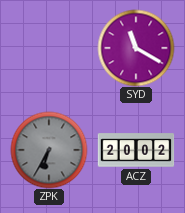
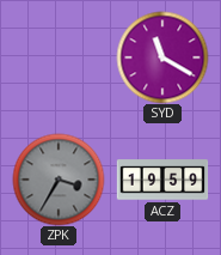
ZPK: 6:35 -> 3:35
ACZ: 20:02 -> 19:59
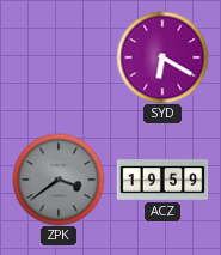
SYD: 11:20 -> 6:20
ZPK: 3:35 -> 3:39
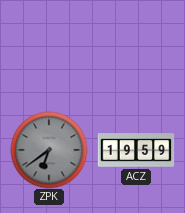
SYD: 6:20 -> none
ZPK: 3:39 -> 6:39
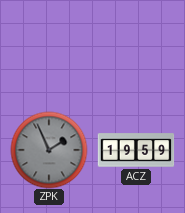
ZPK: 6:39 -> 1:56
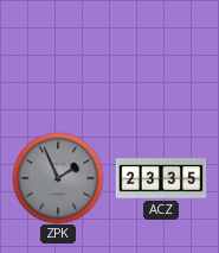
ACZ: 19:59 -> 23:35
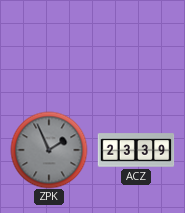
ACZ: 23:35 -> 23:39
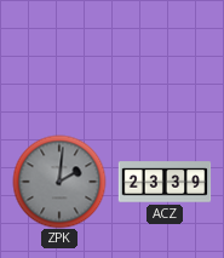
ZPK: 1:56 -> 2:01
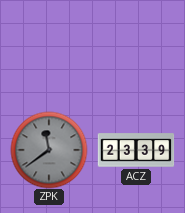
ZPK: 2:01 -> 11:39
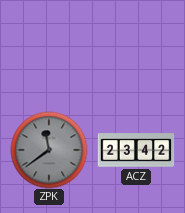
ACZ: 23:39 -> 23:42
